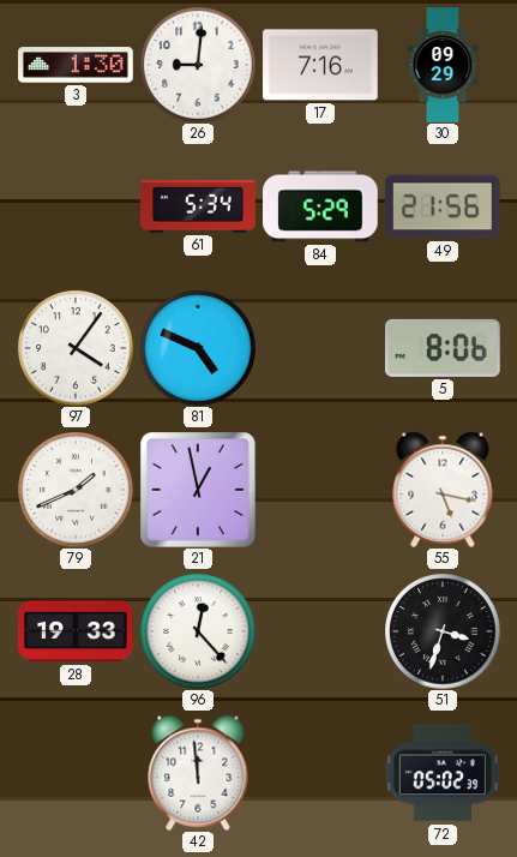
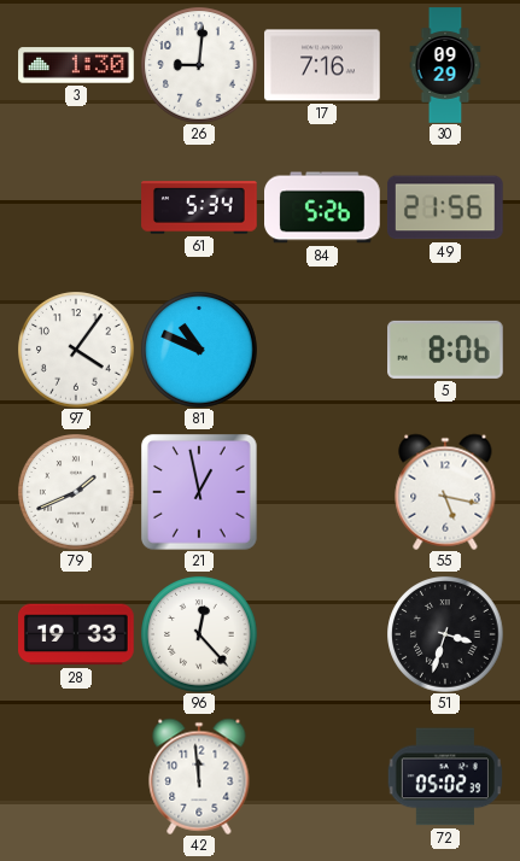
84: 5:29 -> 5:26
81: 4:49 -> 10:49
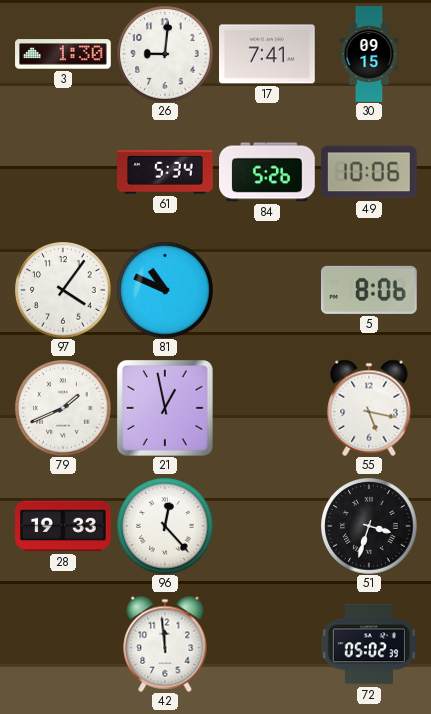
17: 7:16 -> 7:41
30: 09:29 -> 09:15
49: 21:56 -> 10:06
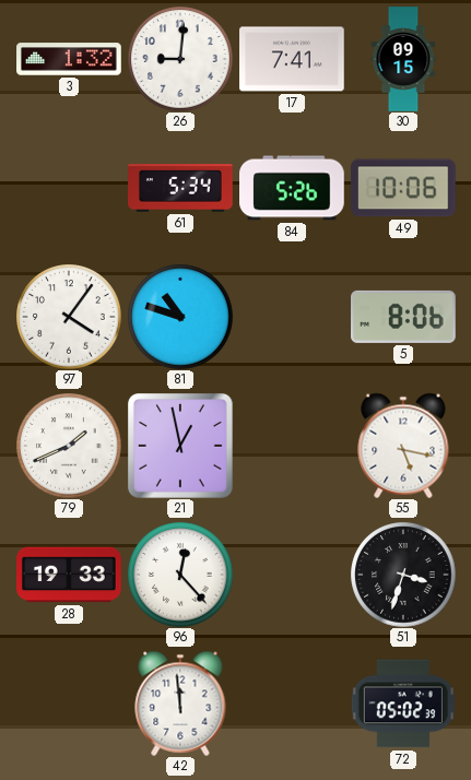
3: 1:30 -> 1:32
81: 10:49 -> 10:48
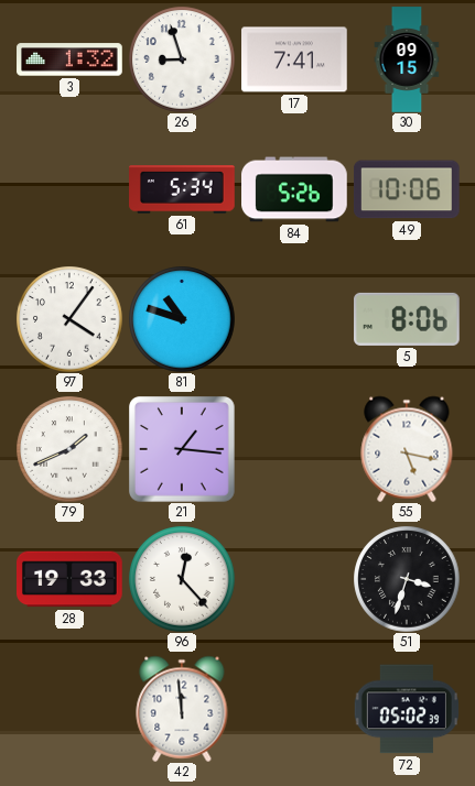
26: 9:01 -> 8:57
21: 12:58 -> 1:16
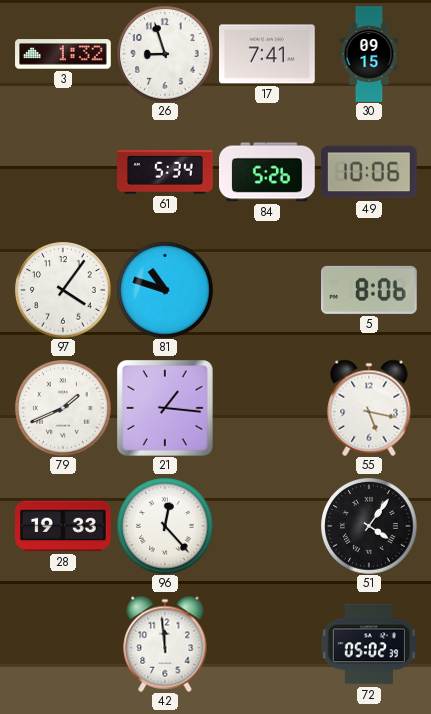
51: 3:33 -> 4:06
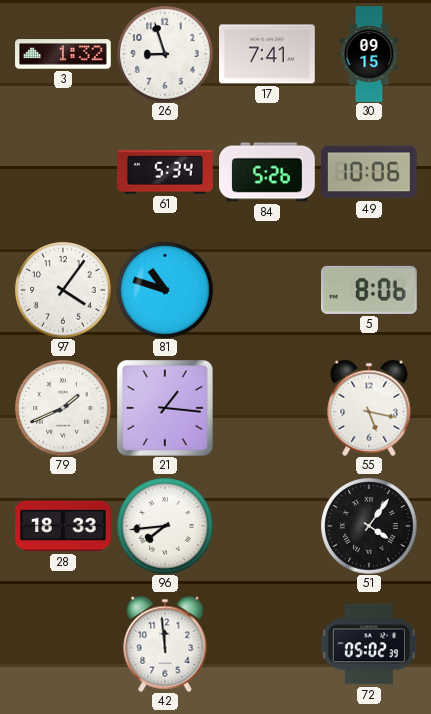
28: 19:33 -> 18:33
96: 12:23 -> 7:44
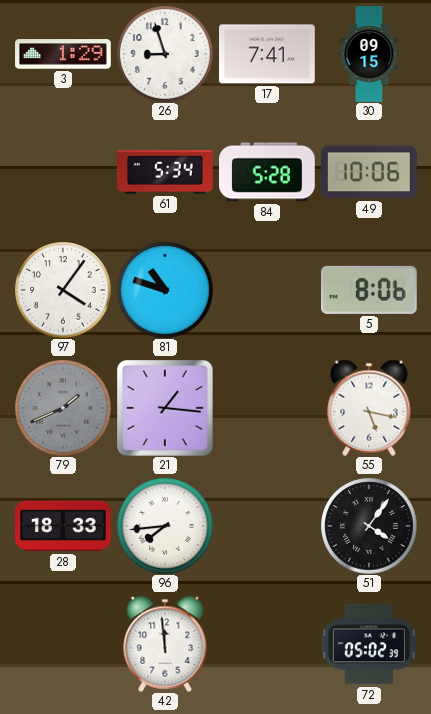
3: 1:32 -> 1:29
84: 5:26 -> 5:28
79 dial: white -> grey
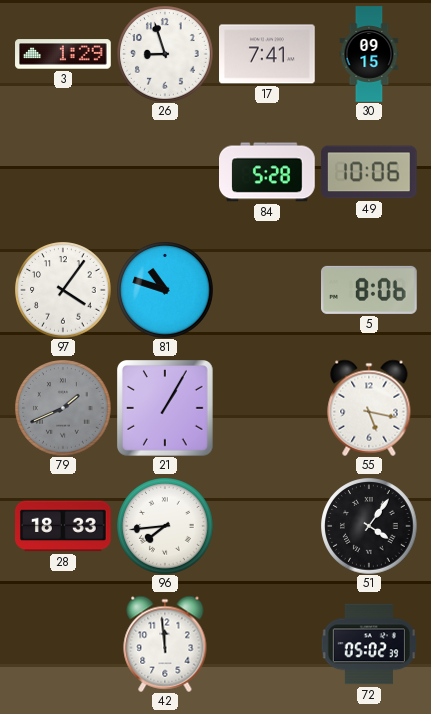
61: 5:34 -> none
21: 1:16 -> 1:05
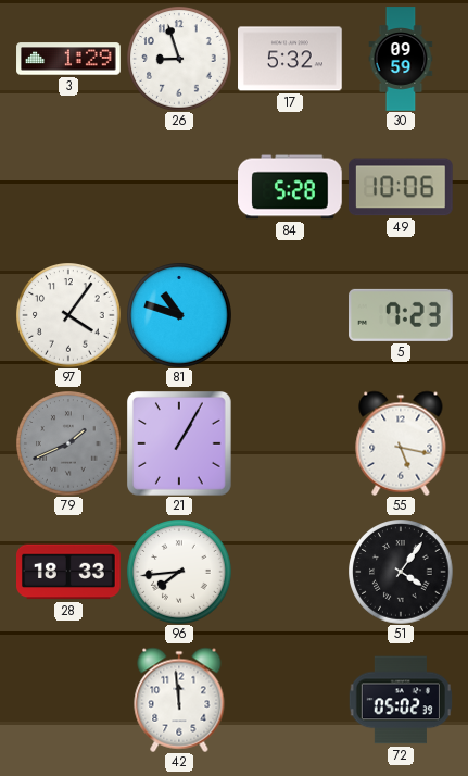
17: 7:41 -> 5:32
30: 09:15 -> 09:59
5: 8:06 -> 7:23
